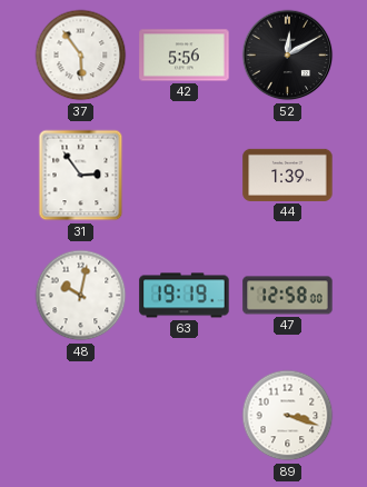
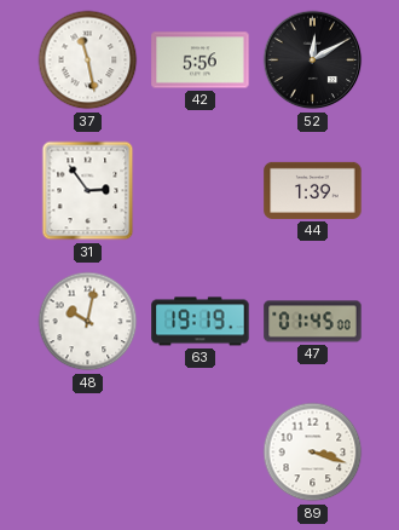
37: 5:54 -> 11:28
47: 12:58 -> 01:45
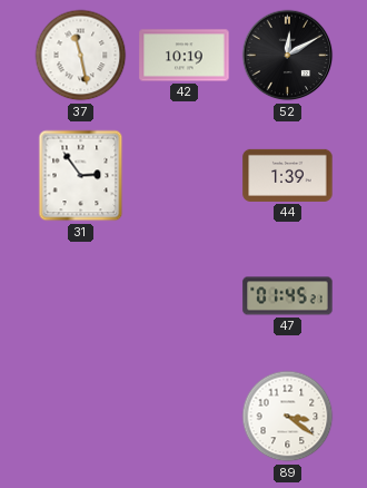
42: 5:56 -> 10:19
48: 10:02 -> none
63: 19:19 -> none
47: 01:45:00 -> 01:45:21
89: 3:18 -> 3:21
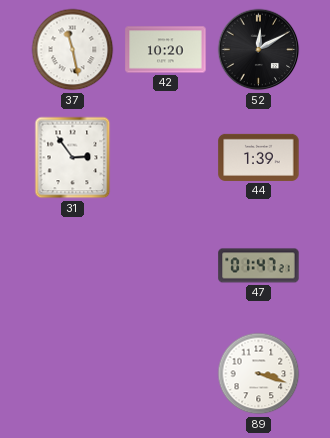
42: 10:19 -> 10:20
47: 01:45 -> 01:47
89: 3:21 -> 3:18
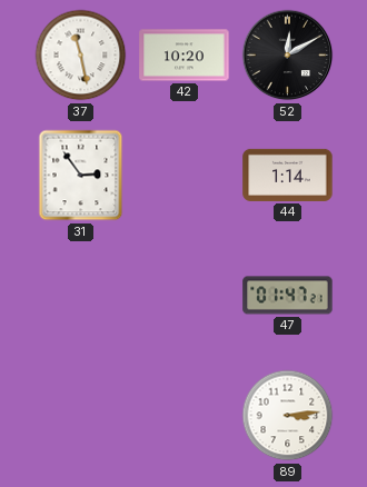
44: 1:39 -> 1:14
89: 3:18 -> 3:14
